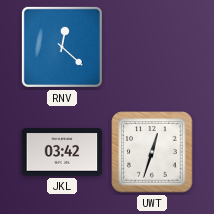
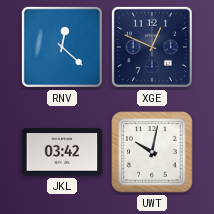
XGE: none -> 12:49
UWT: 12:33 -> 10:02
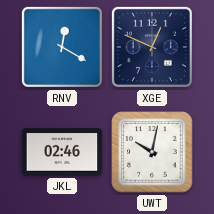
RNV: 12:22 -> 12:20
JKL: 03:42 -> 02:46
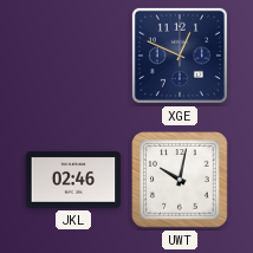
RNV: 12:20 -> none
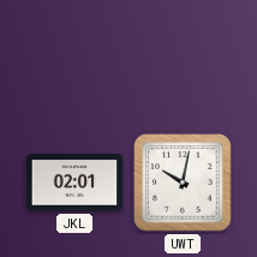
XGE: 12:49 -> none
JKL: 02:46 -> 02:01
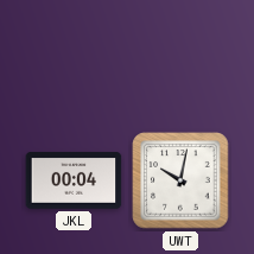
JKL: 02:01 -> 00:04
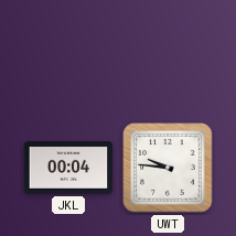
UWT: 10:02 -> 9:46
